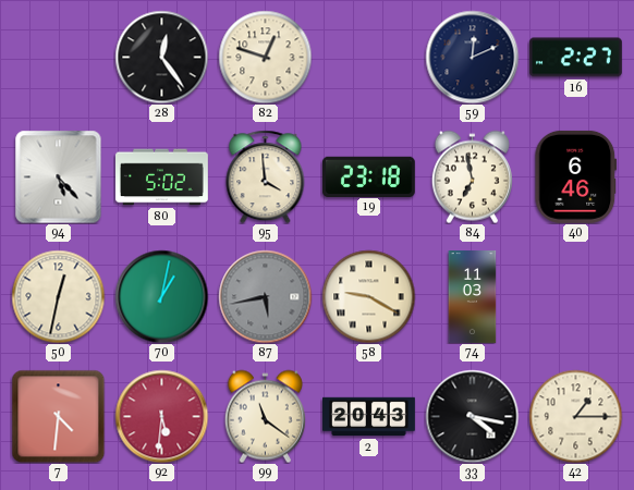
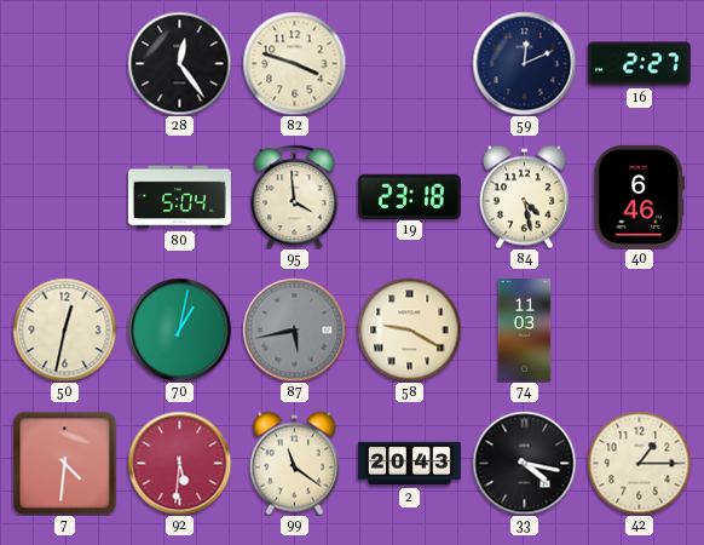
82: 12:48 -> 3:48
94: 5:23 -> none
80: 5:02 -> 5:04
84: 6:58 -> 4:28
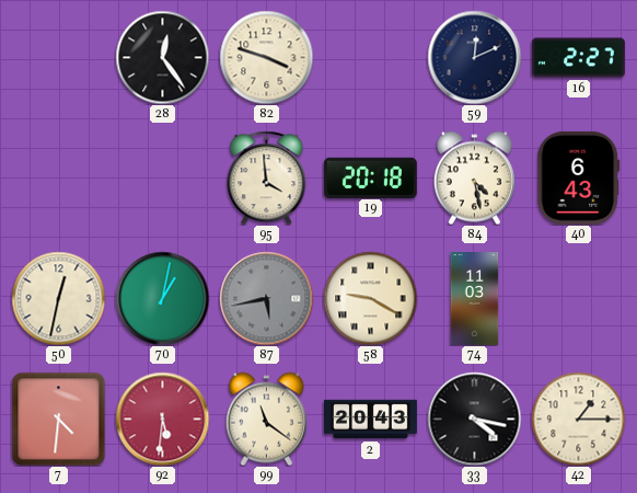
80: 5:04 -> none
19: 23:18 -> 20:18
40: 6:46 -> 6:43
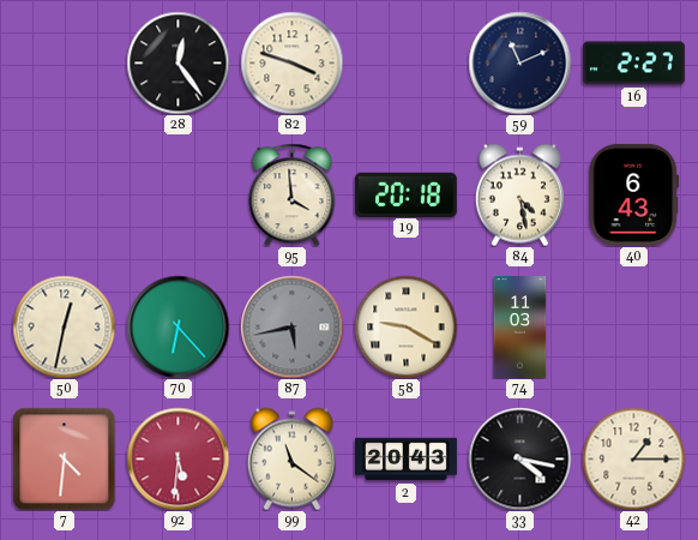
59: 12:11 -> 11:11
70: 1:02 -> 6:23
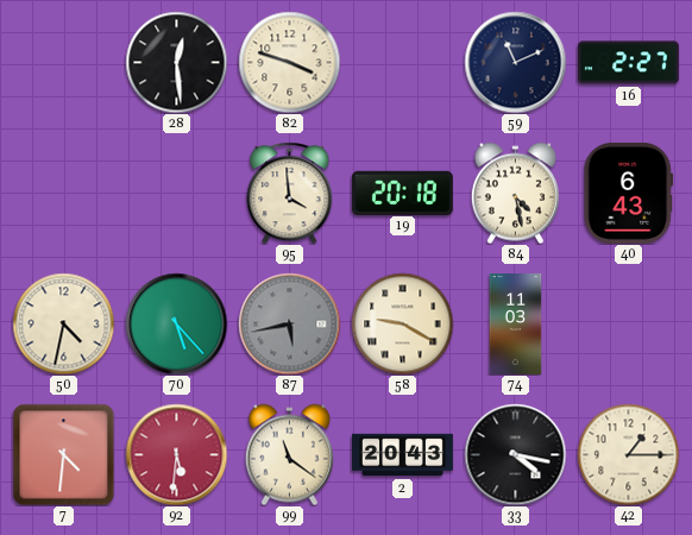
28: 12:24 -> 12:29
50: 12:32 -> 4:32
70: 6:23 -> 5:23
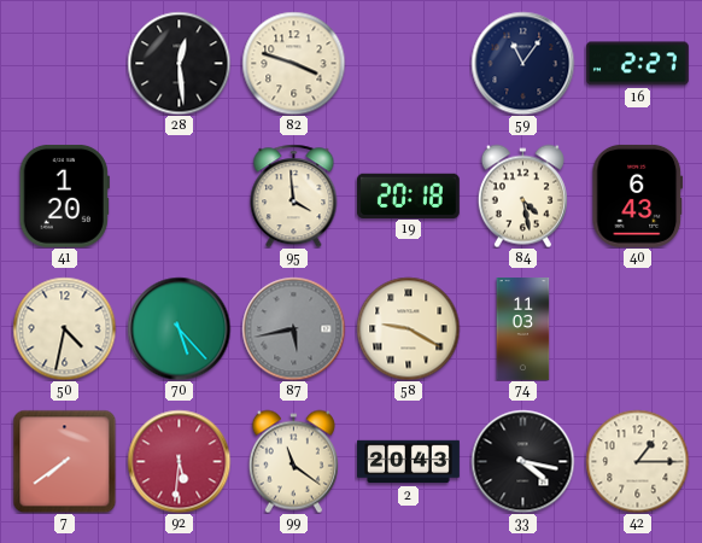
59: 11:11 -> 11:06
41: none -> 1:20
7: 4:31 -> 7:39
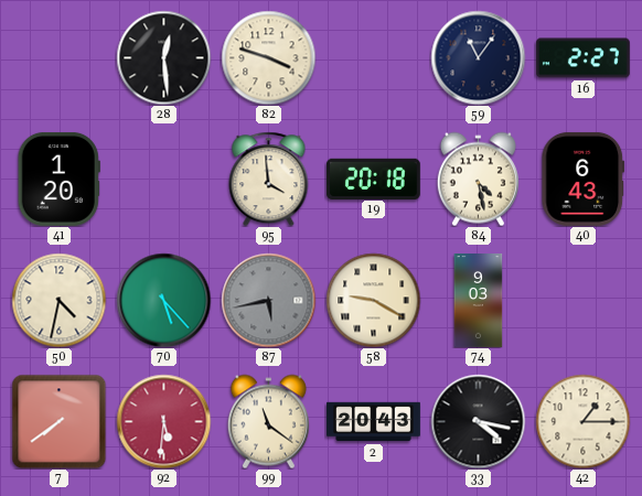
74: 11:03 -> 9:03
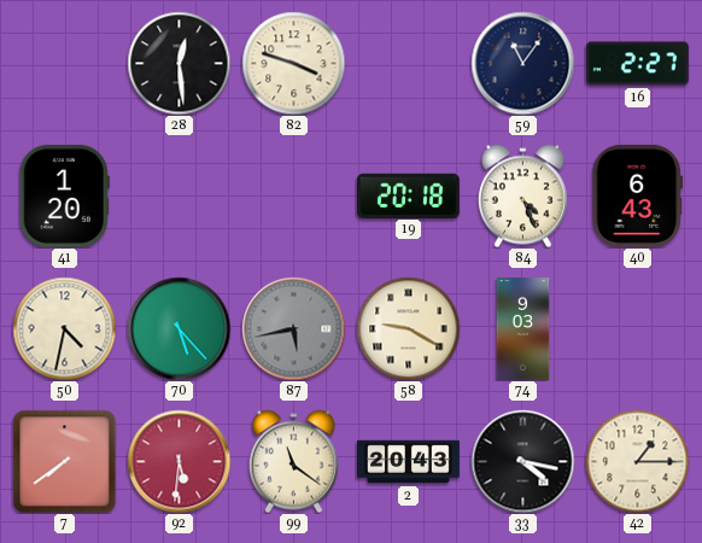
95: 3:59 -> none
84: 4:28 -> 4:26
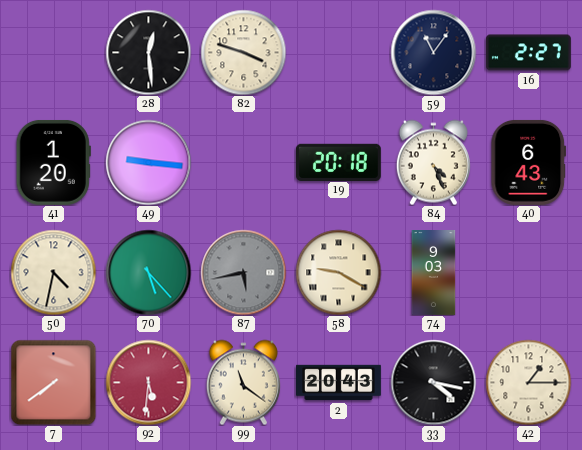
49: none -> 9:16
